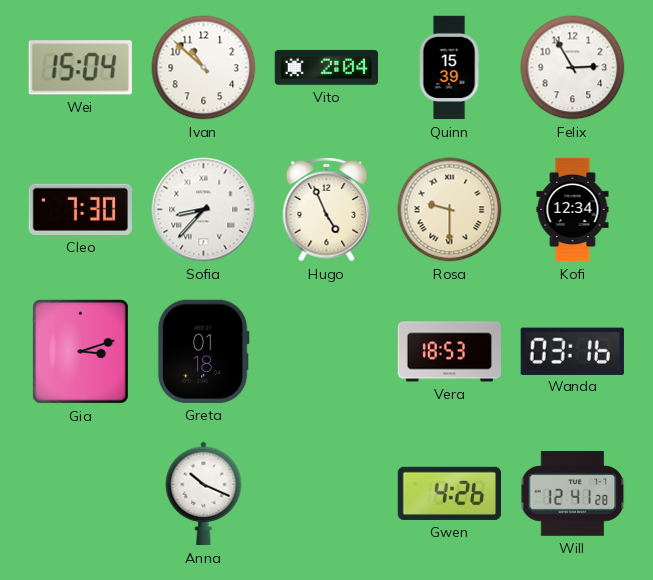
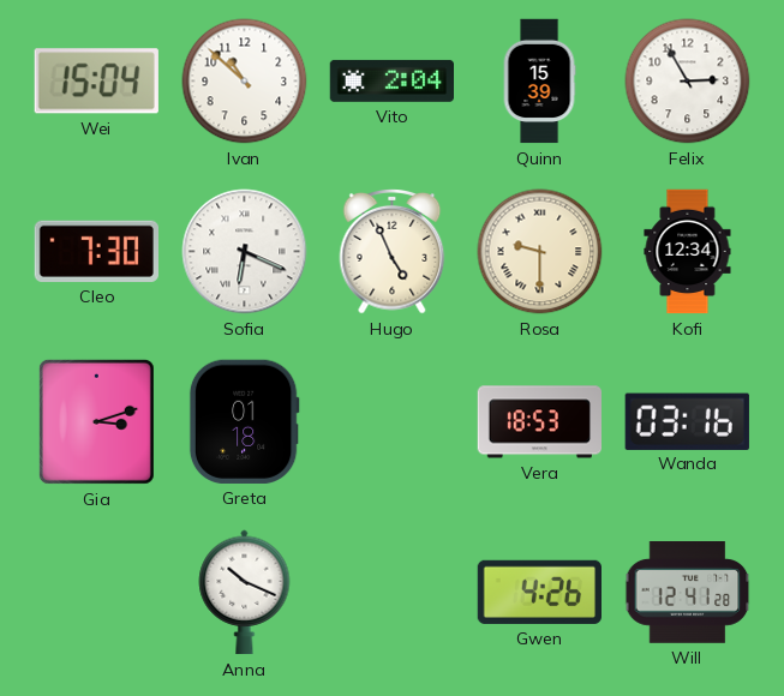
Sofia: 8:37 -> 6:19
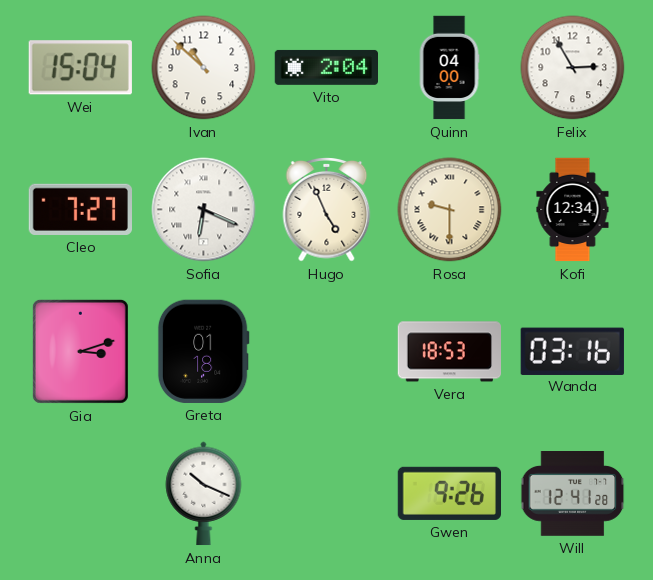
Quinn: 15:39 -> 04:00
Cleo: 7:30 -> 7:27
Gwen: 4:26 -> 9:26
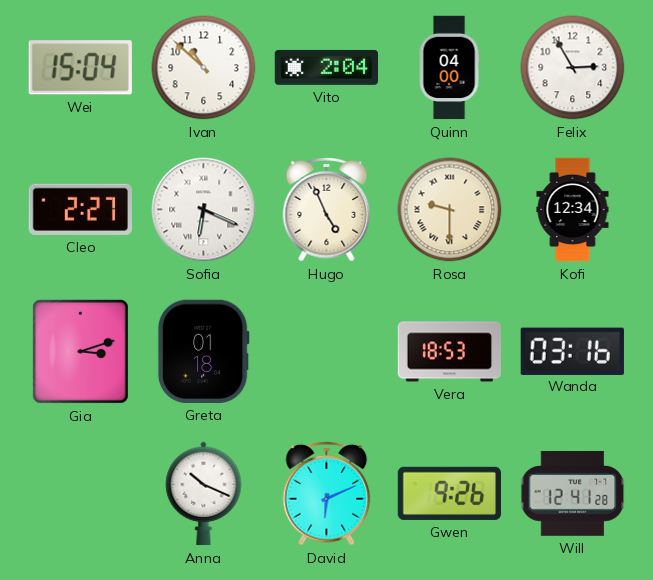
Cleo: 7:27 -> 2:27
David: none -> 6:11
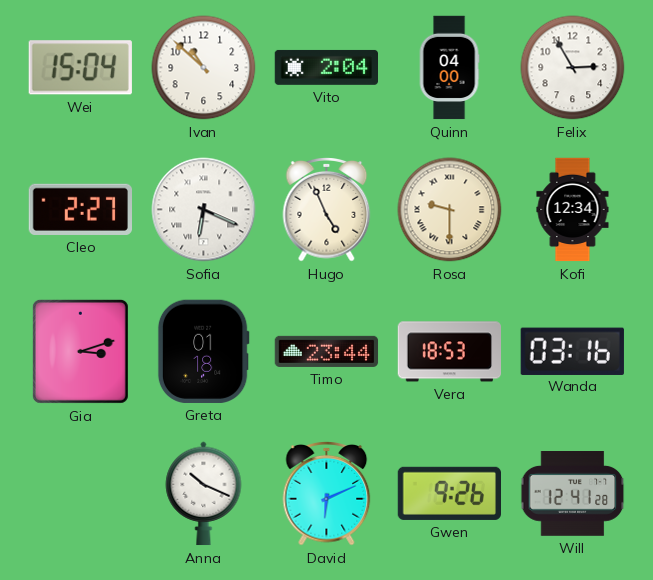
Timo: none -> 23:44
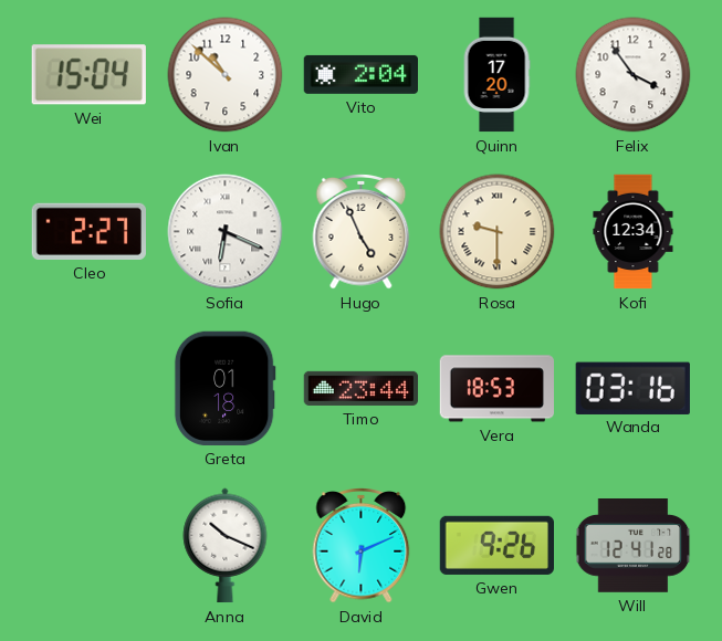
Quinn: 04:00 -> 17:20
Felix: 2:55 -> 3:54
Gia: 3:12 -> none
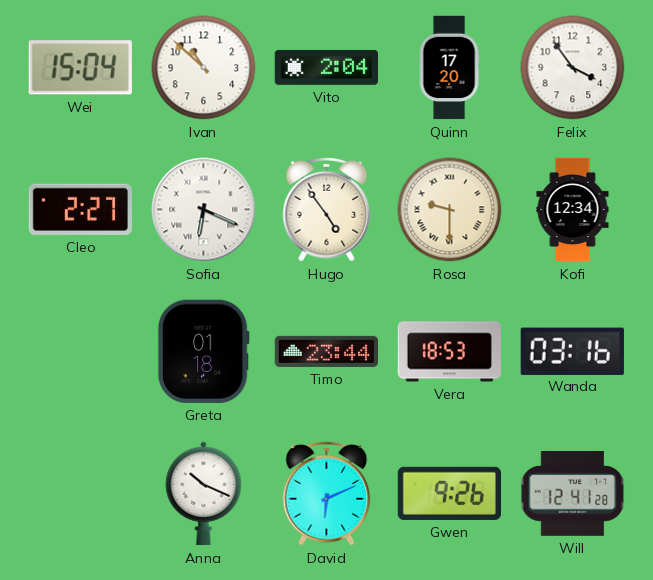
Hugo: 4:56 -> 4:54
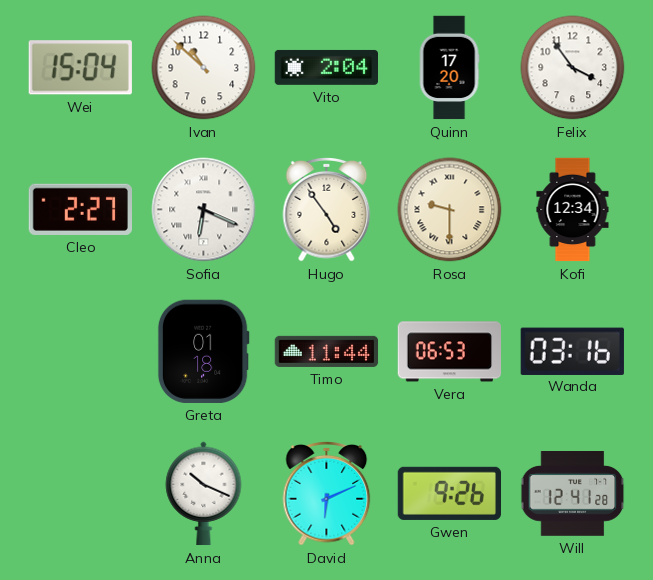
Timo: 23:44 -> 11:44
Vera: 18:53 -> 06:53
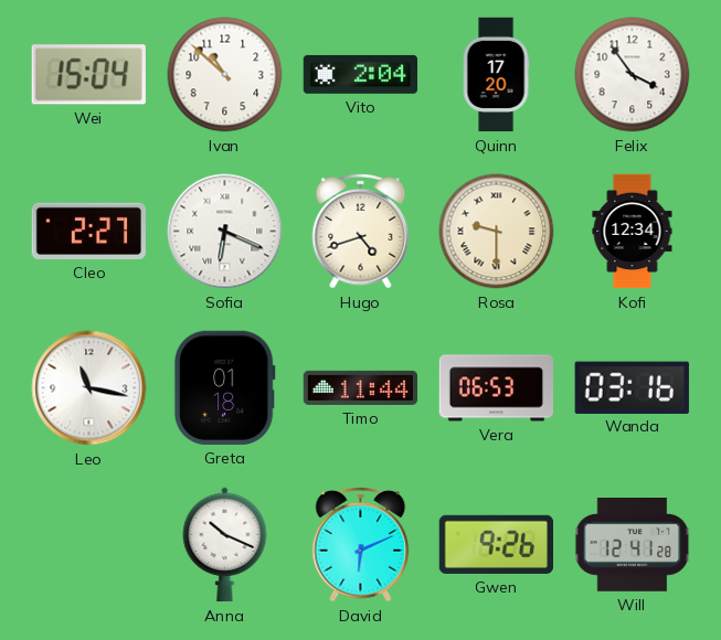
Hugo: 4:54 -> 4:42
Leo: none -> 11:17
